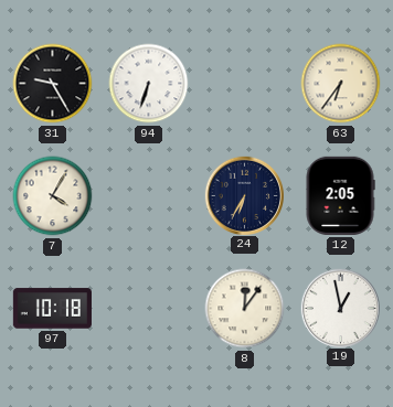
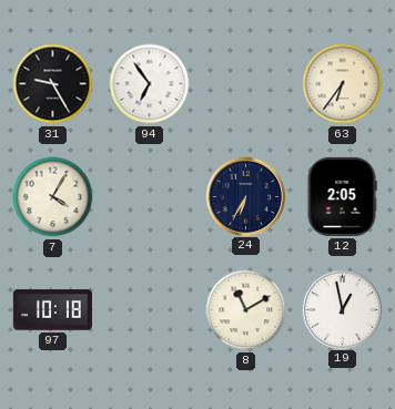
94: 6:33 -> 6:54
8: 12:06 -> 11:10
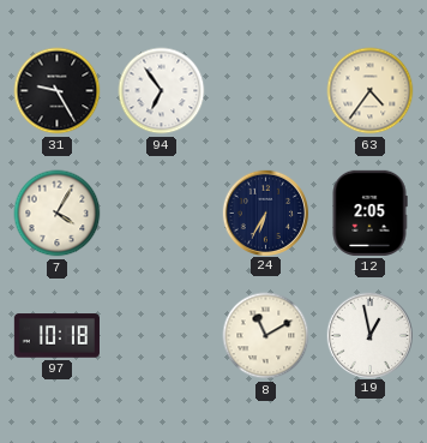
63: 6:36 -> 4:36
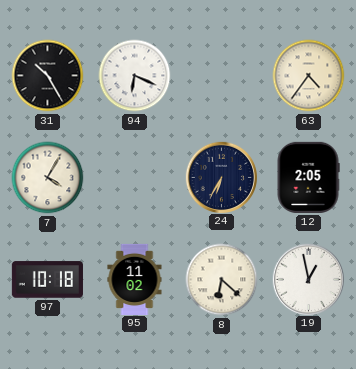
31: 9:25 -> 10:25
94: 6:54 -> 6:19
95: none -> 11:02
8: 11:10 -> 6:22
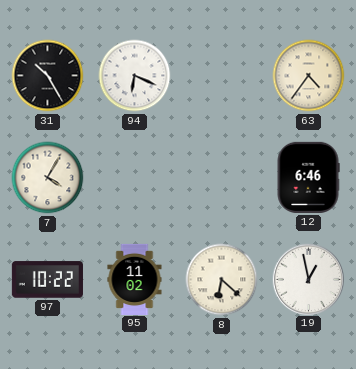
24: 6:35 -> none
12: 2:05 -> 6:46
97: 10:18 -> 10:22
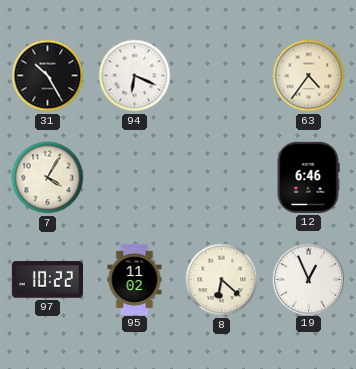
19: 12:58 -> 12:56
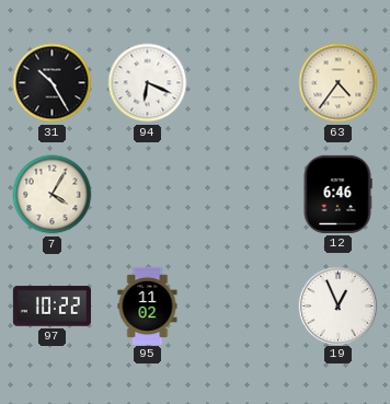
8: 6:22 -> none
